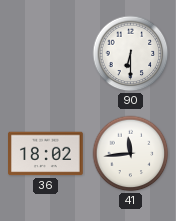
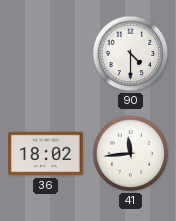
90: 6:30 -> 4:30
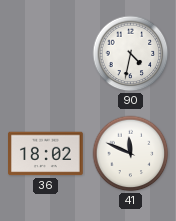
90: 4:30 -> 4:32
41: 11:44 -> 11:49
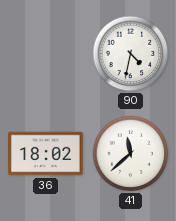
41: 11:49 -> 11:38
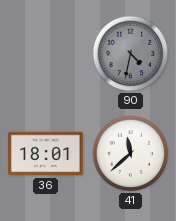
90 dial: white -> grey
36: 18:02 -> 18:01
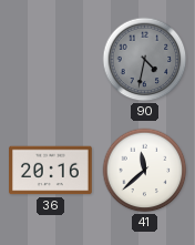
36: 18:01 -> 20:16
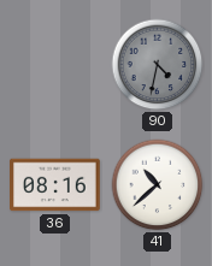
36: 20:16 -> 08:16
41: 11:38 -> 10:38
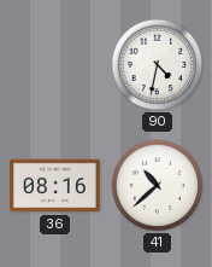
90 dial: grey -> white
